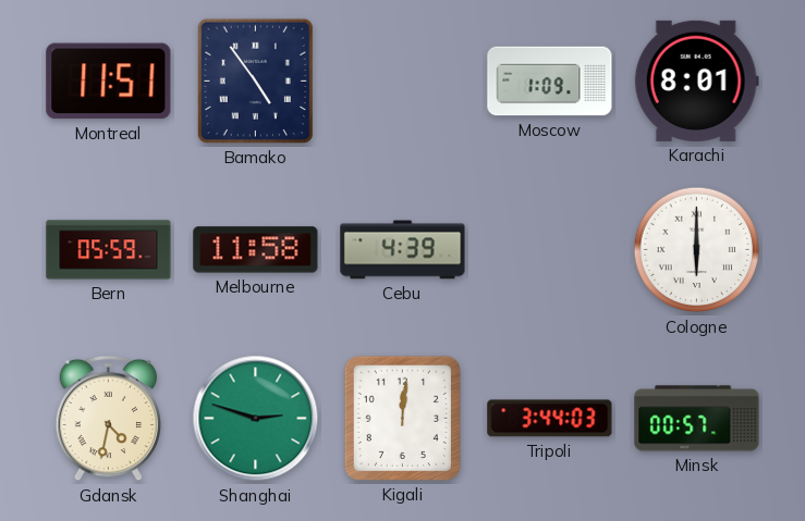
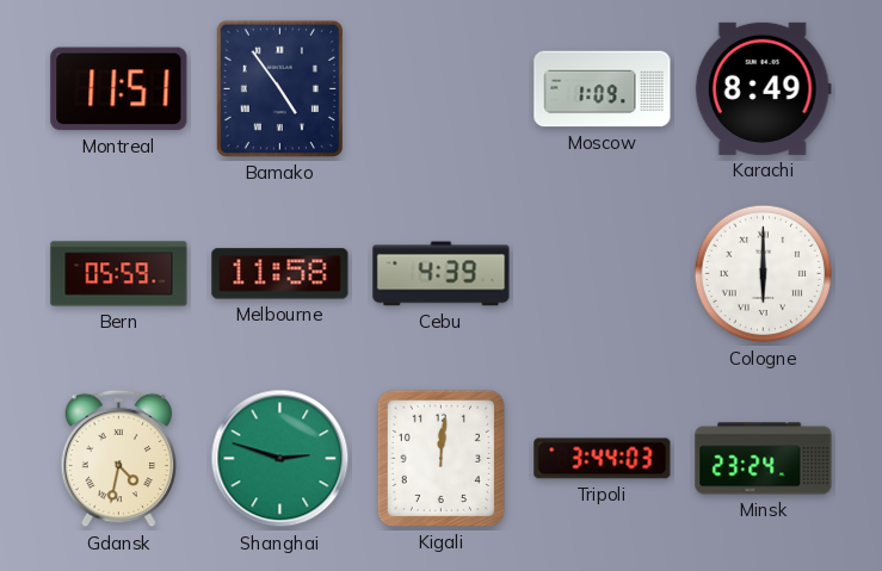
Karachi: 8:01 -> 8:49
Minsk: 00:57 -> 23:24
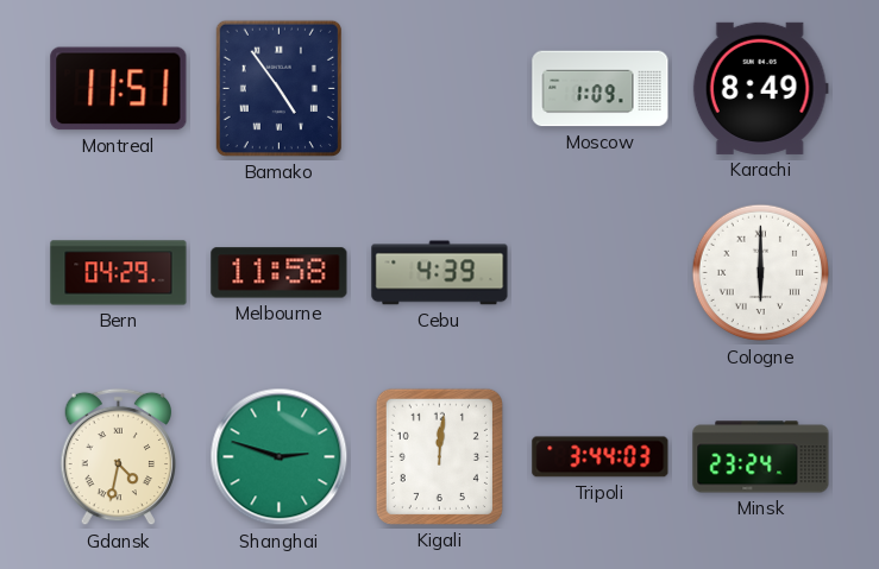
Bern: 05:59 -> 04:29
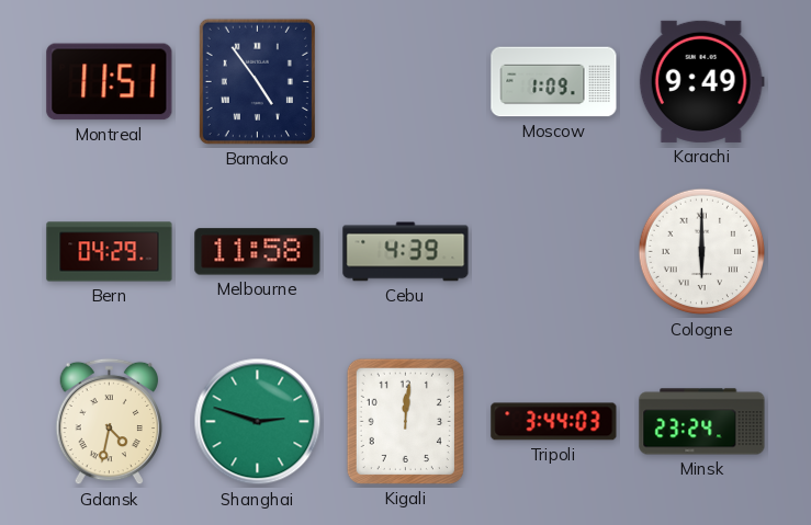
Karachi: 8:49 -> 9:49
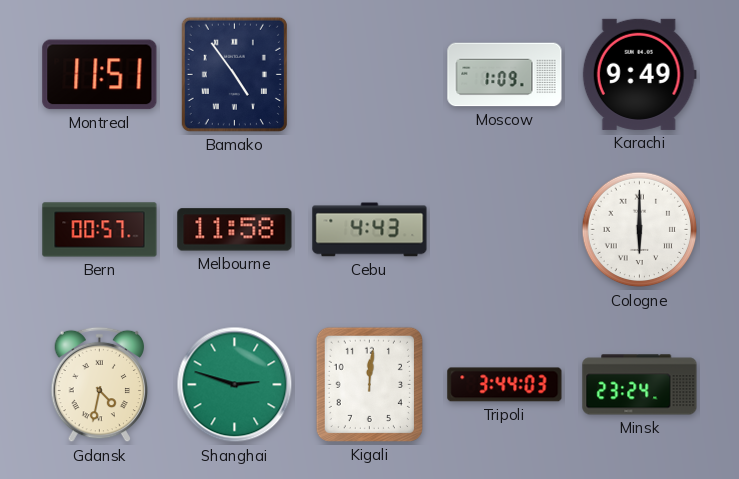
Bern: 04:29 -> 00:57
Cebu: 4:39 -> 4:43
